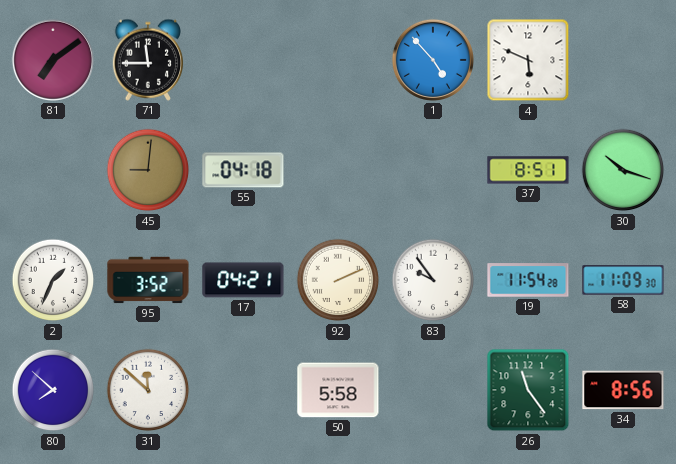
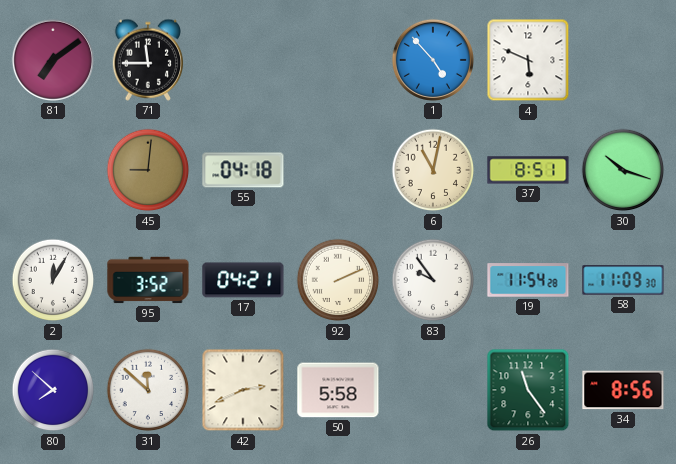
6: none -> 11:02
2: 1:34 -> 12:05
42: none -> 2:41
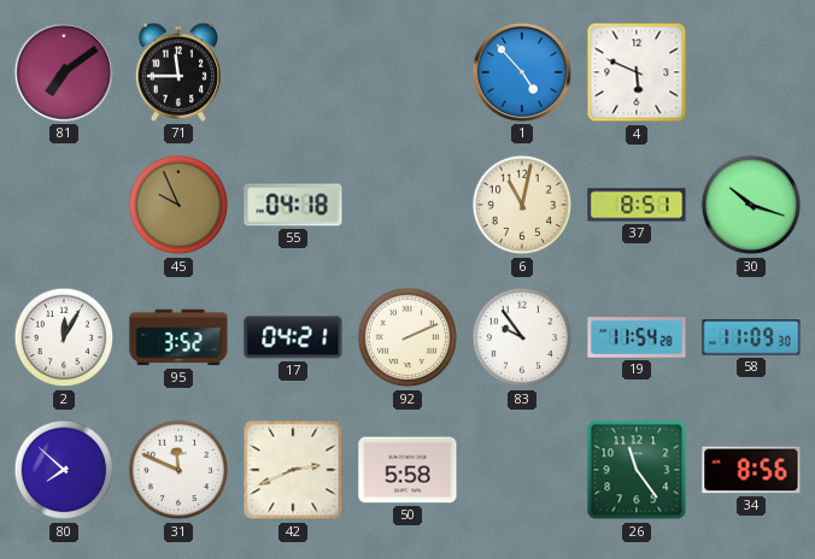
45: 9:01 -> 9:56
31: 11:52 -> 11:49
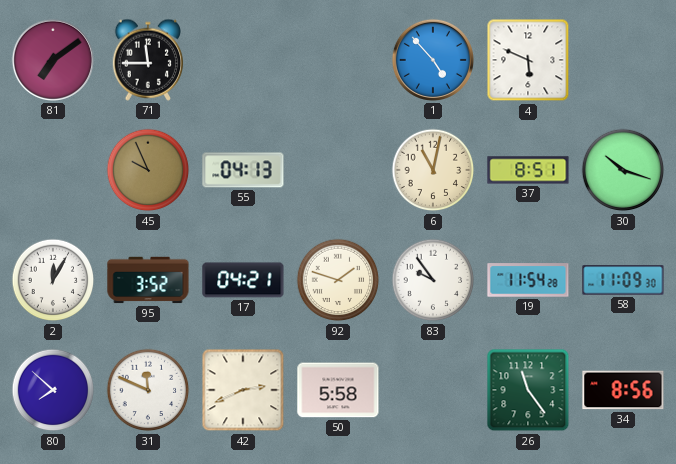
55: 04:18 -> 04:13
92: 2:11 -> 1:48
